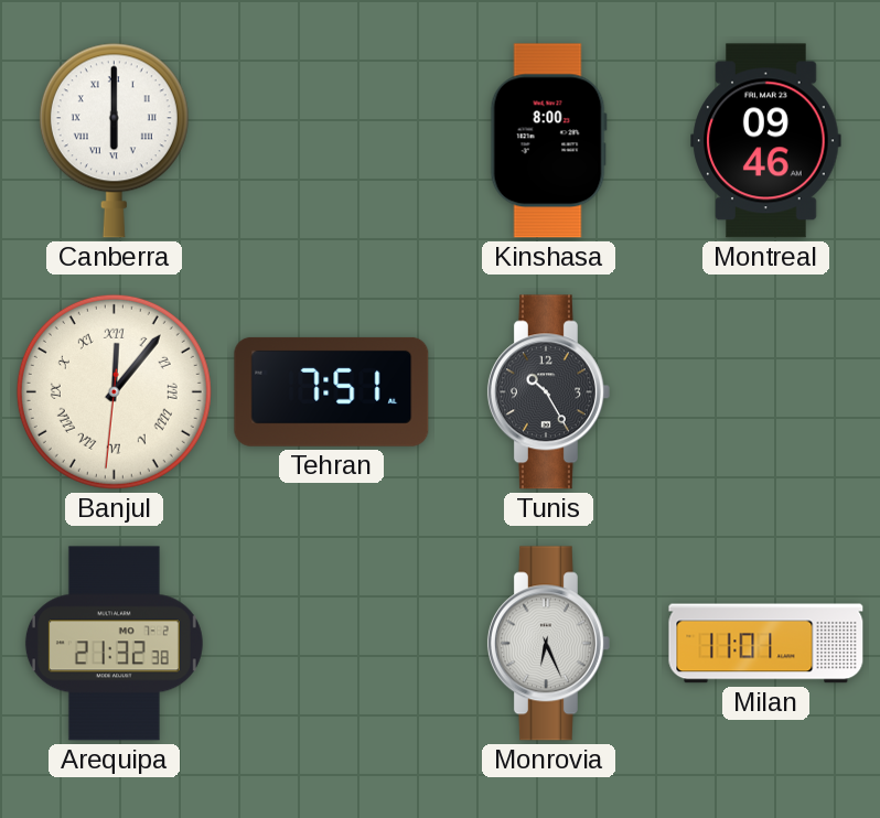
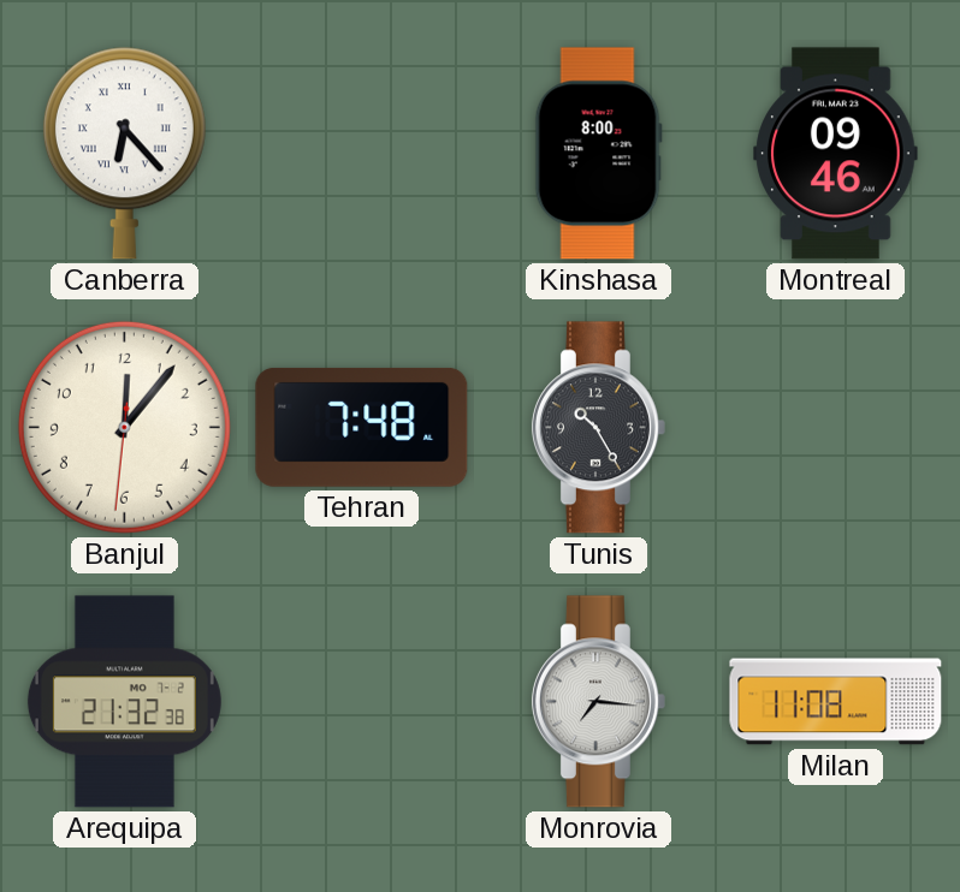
Canberra: 6:00 -> 6:23
Banjul numerals: Roman -> Arabic
Tehran: 7:51 -> 7:48
Monrovia: 6:26 -> 7:16
Milan: 11:01 -> 11:08
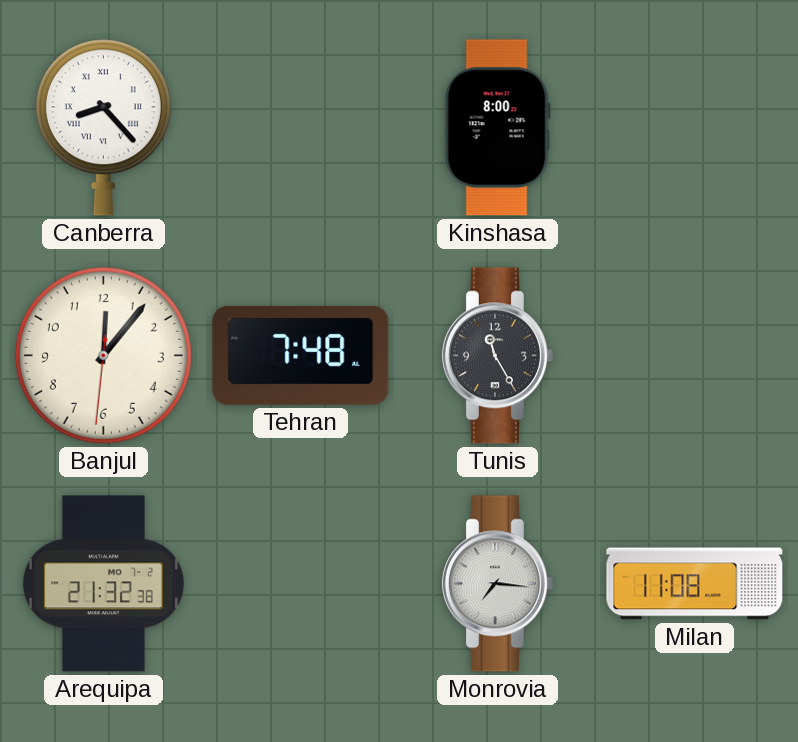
Canberra: 6:23 -> 8:23
Montreal: 09:46 -> none
Tunis: 10:25 -> 11:25
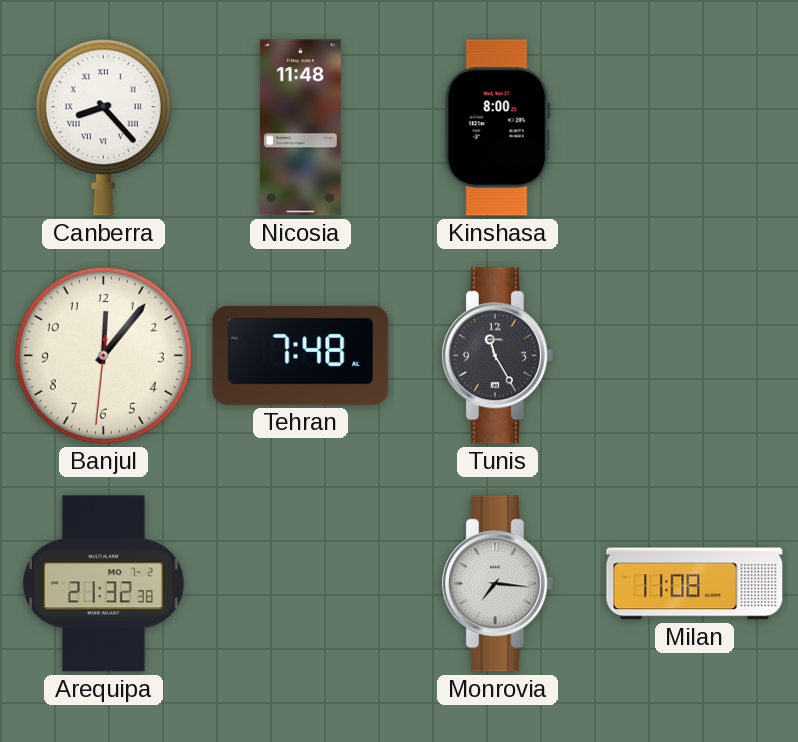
Nicosia: none -> 11:48
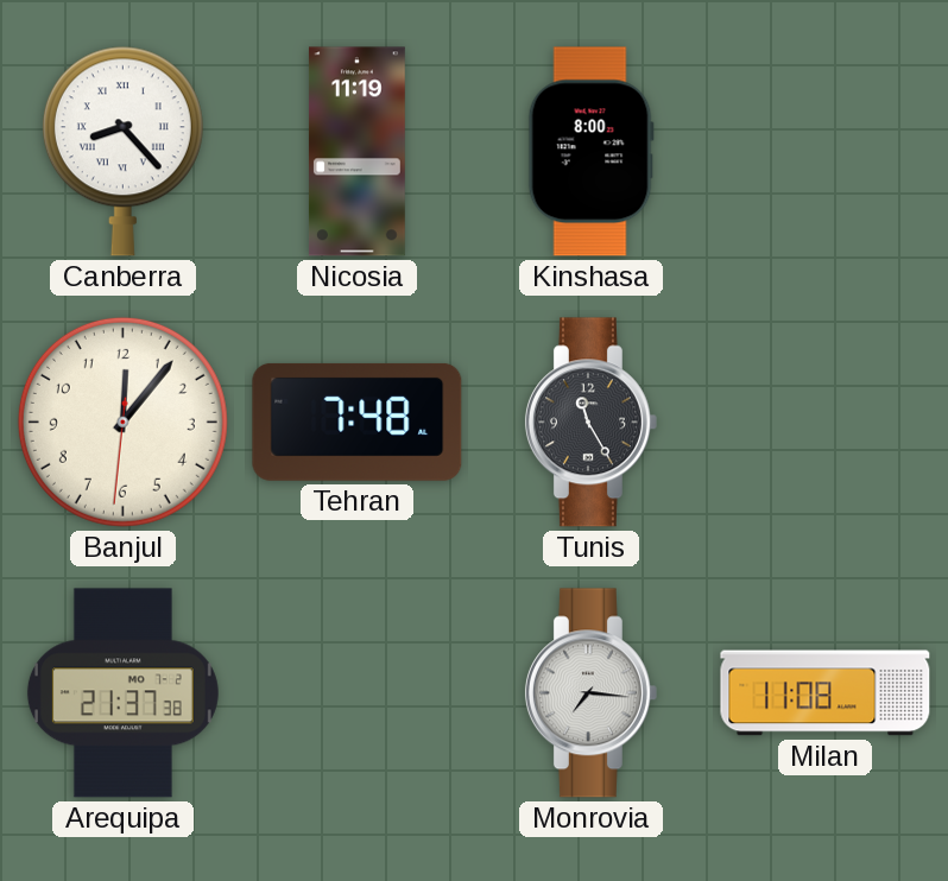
Nicosia: 11:48 -> 11:19
Arequipa: 21:32 -> 21:37
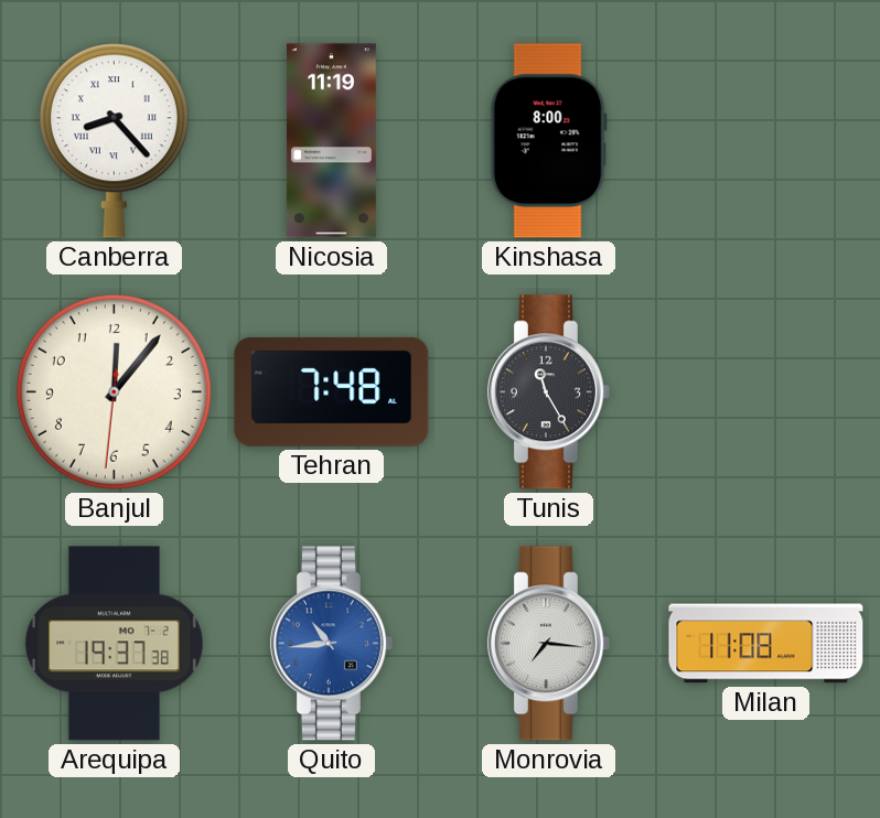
Arequipa: 21:37 -> 19:37
Quito: none -> 10:44
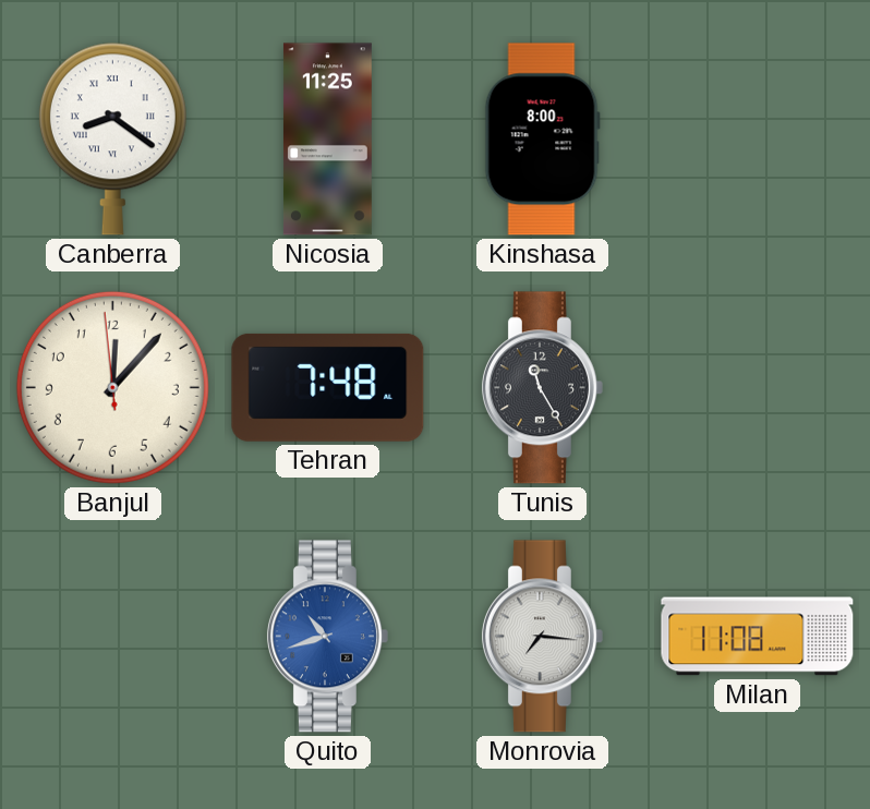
Canberra: 8:23 -> 8:21
Nicosia: 11:19 -> 11:25
Banjul: 12:06:31 -> 12:06:59
Arequipa: 19:37 -> none
Quito: 10:44 -> 10:42
